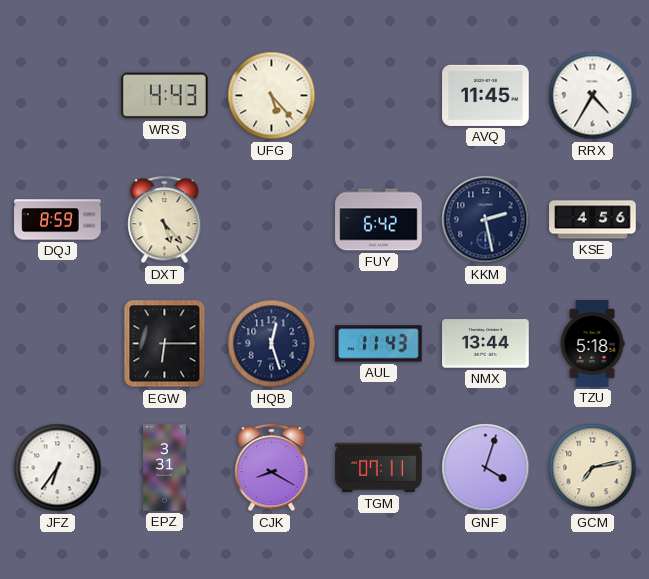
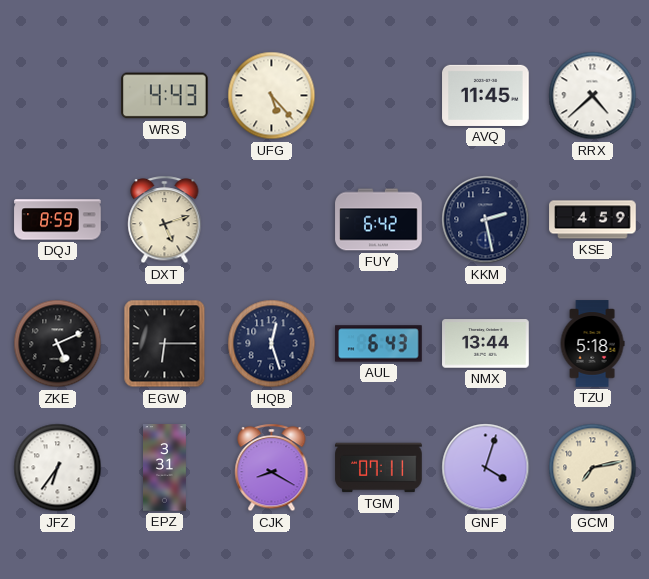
RRX: 4:35 -> 4:38
DXT: 5:23 -> 5:12
KSE: 4:56 -> 4:59
ZKE: none -> 5:11
AUL: 11:43 -> 6:43
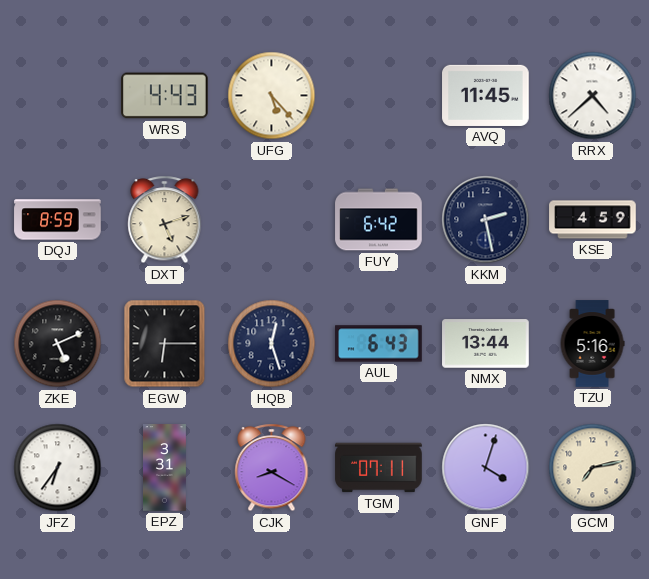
TZU: 5:18 -> 5:16
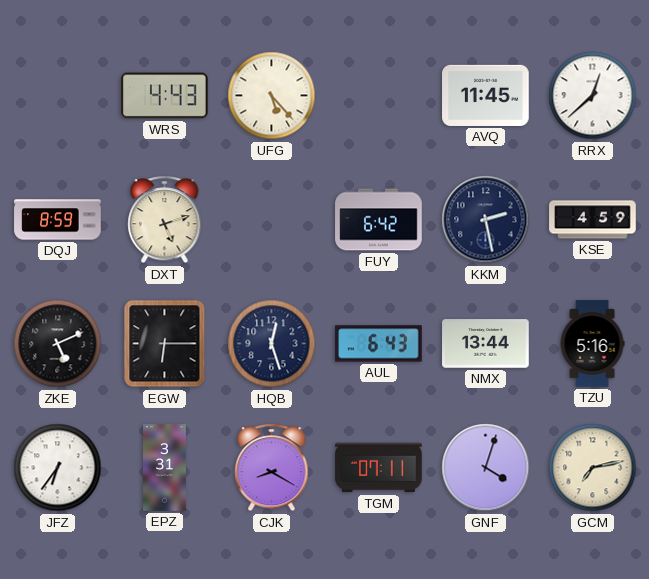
RRX: 4:38 -> 12:38
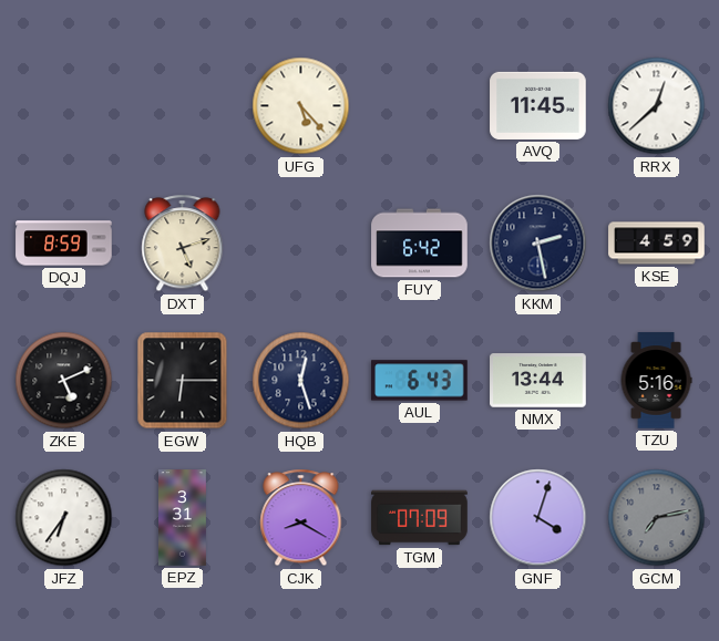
WRS: 4:43 -> none
TGM: 07:11 -> 07:09
GCM dial: cream -> grey
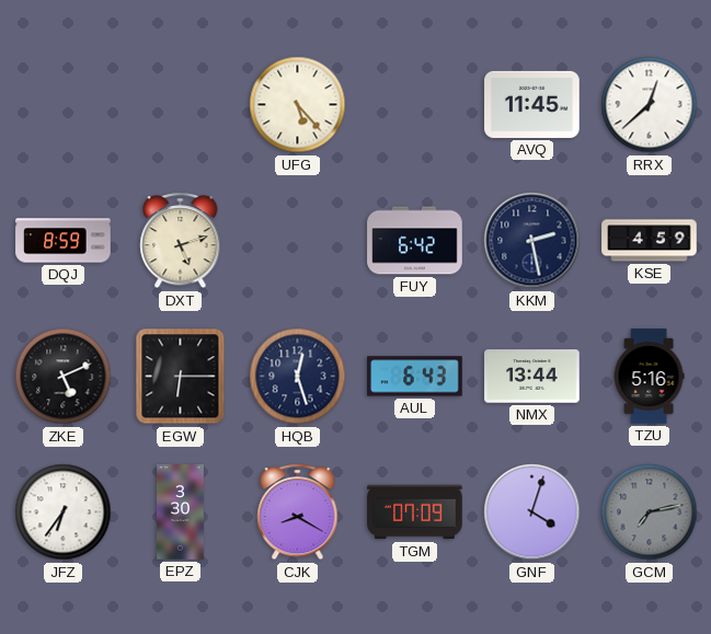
EPZ: 3:31 -> 3:30
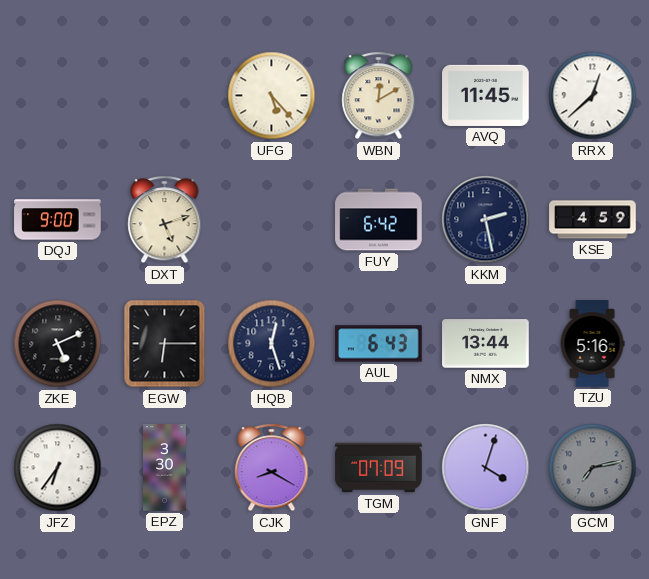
WBN: none -> 12:10
DQJ: 8:59 -> 9:00
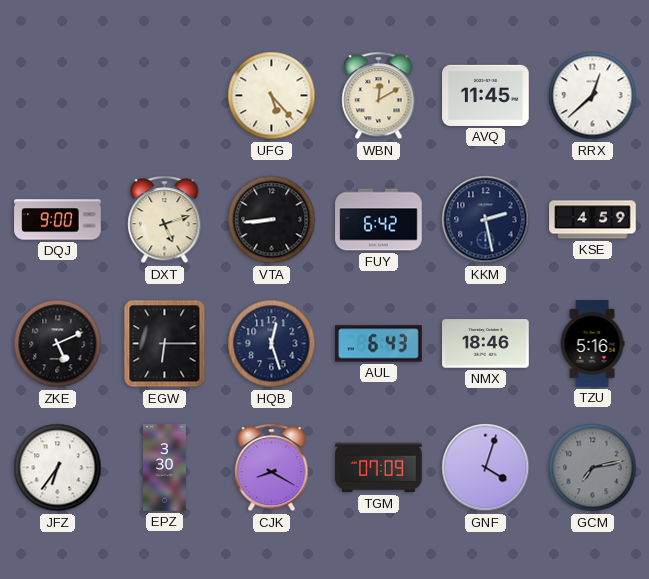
VTA: none -> 8:44
NMX: 13:44 -> 18:46
